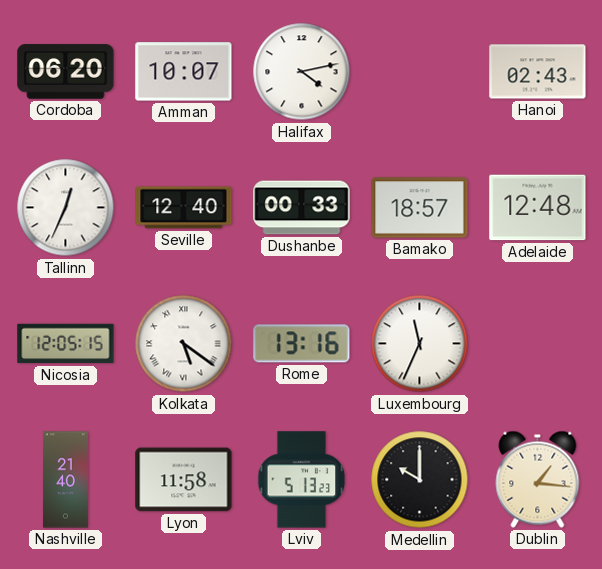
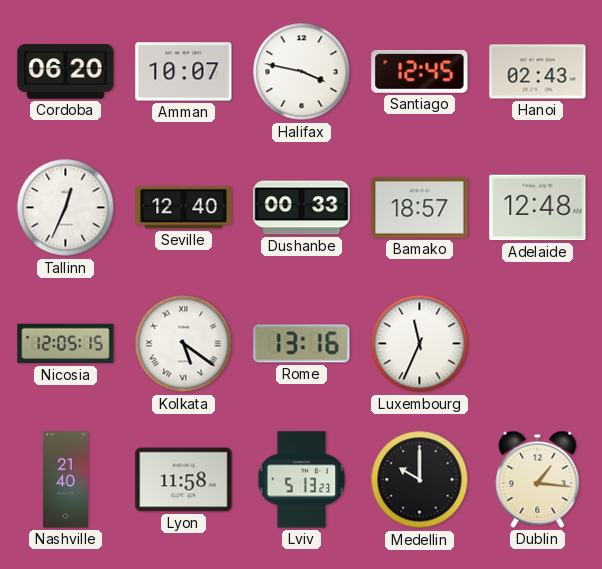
Halifax: 4:13 -> 3:47
Santiago: none -> 12:45
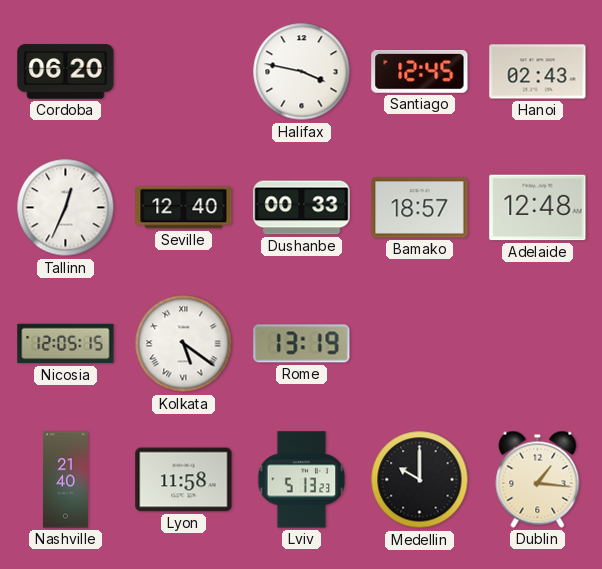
Amman: 10:07 -> none
Rome: 13:16 -> 13:19
Luxembourg: 11:34 -> none
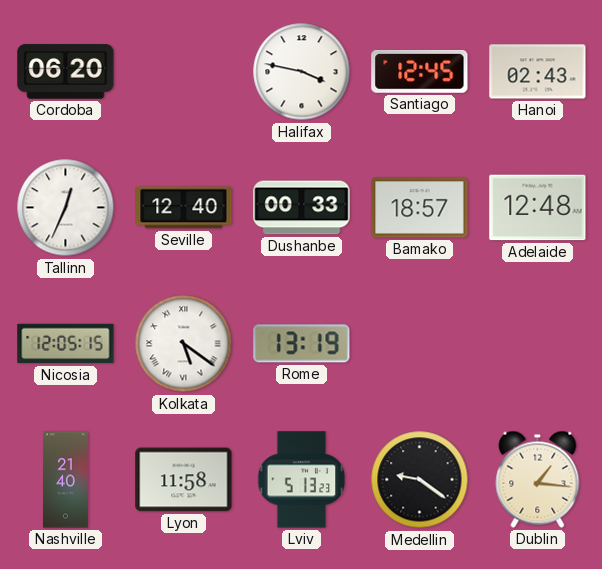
Medellin: 10:00 -> 9:21
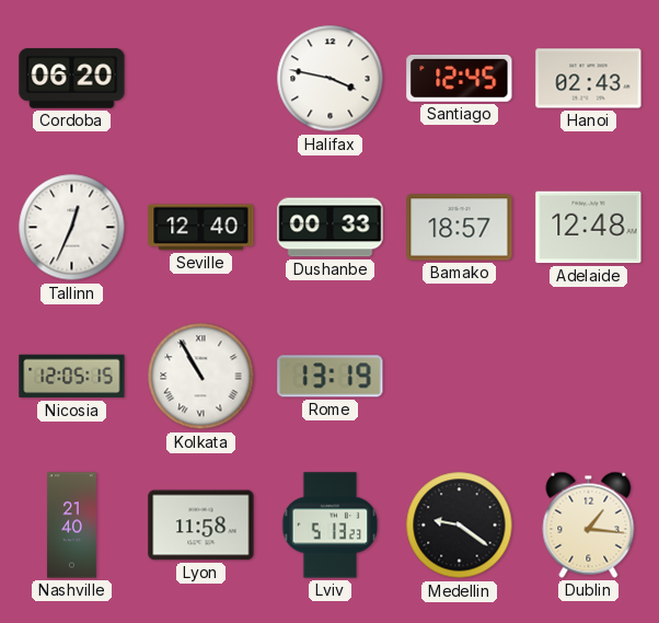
Kolkata: 5:21 -> 10:55
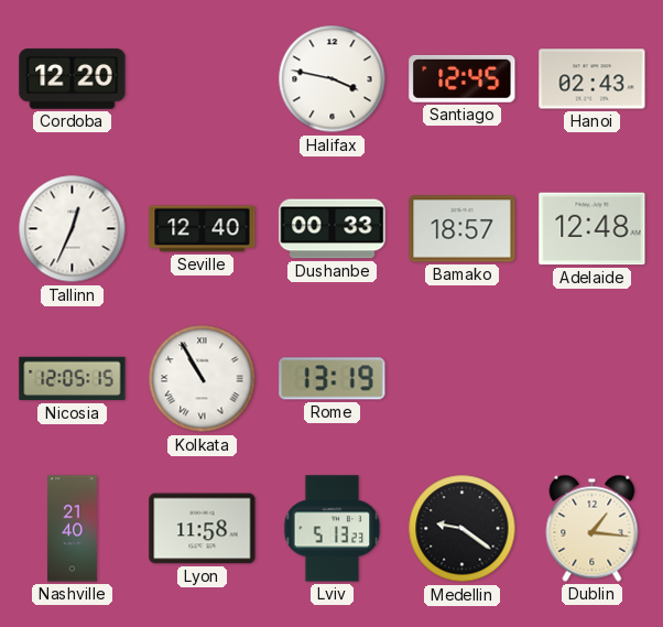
Cordoba: 06:20 -> 12:20
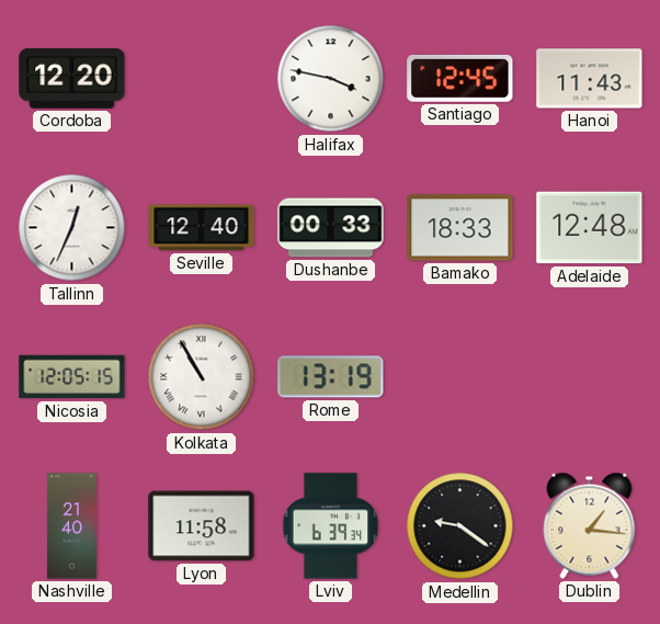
Hanoi: 02:43 -> 11:43
Bamako: 18:57 -> 18:33
Lviv: 5:13 -> 6:39
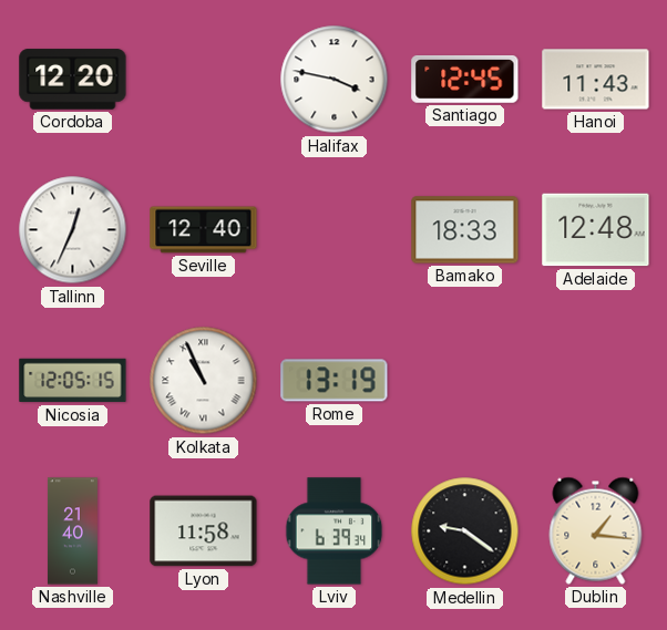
Dushanbe: 00:33 -> none
Kolkata: 10:55 -> 10:56
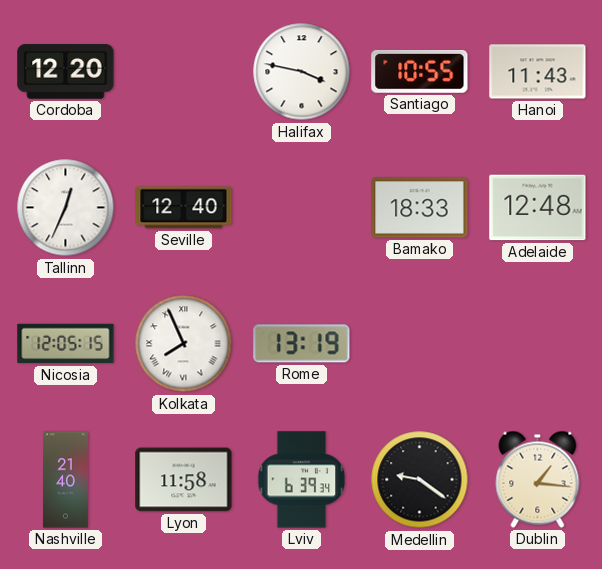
Santiago: 12:45 -> 10:55
Kolkata: 10:56 -> 7:56
